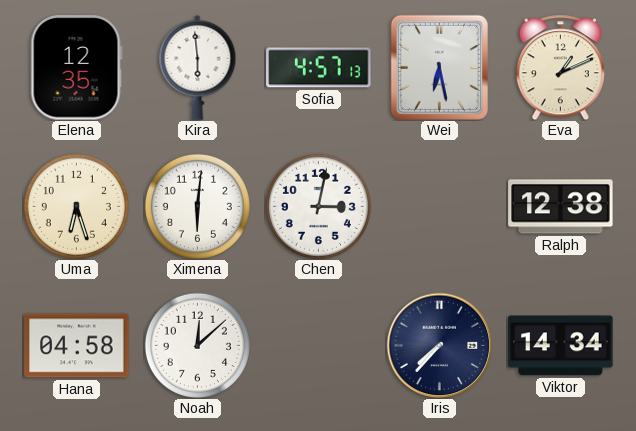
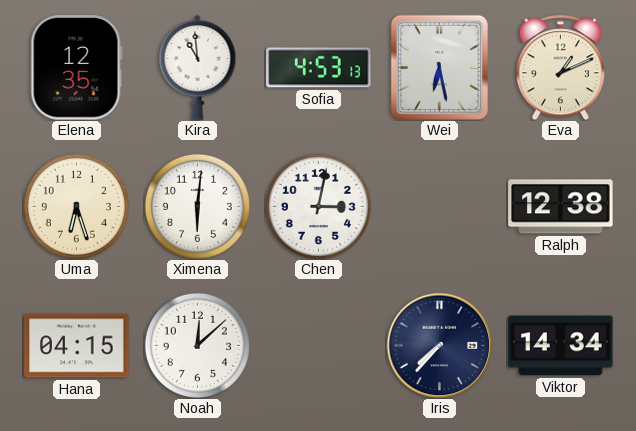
Kira: 5:59 -> 10:59
Sofia: 4:57 -> 4:53
Hana: 04:58 -> 04:15
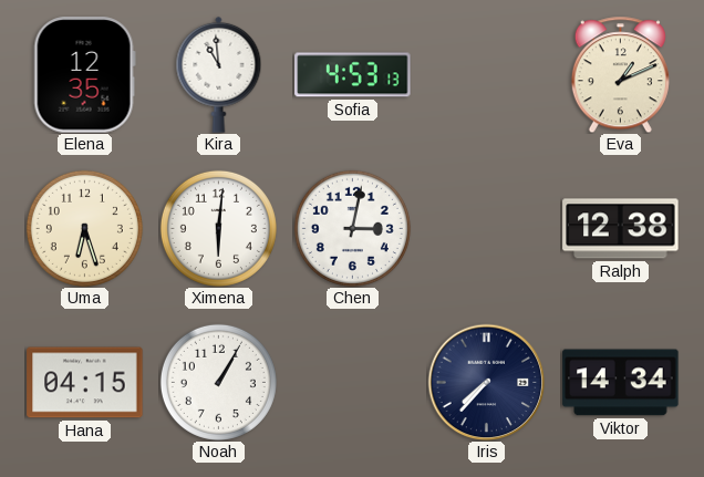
Wei: 6:28 -> none
Noah: 12:08 -> 1:05
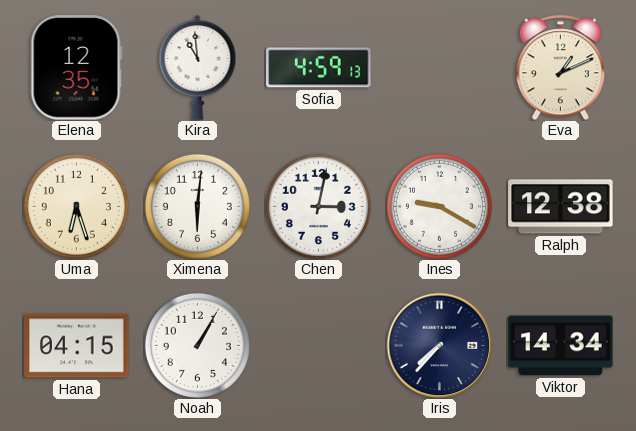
Sofia: 4:53 -> 4:59
Ines: none -> 9:20
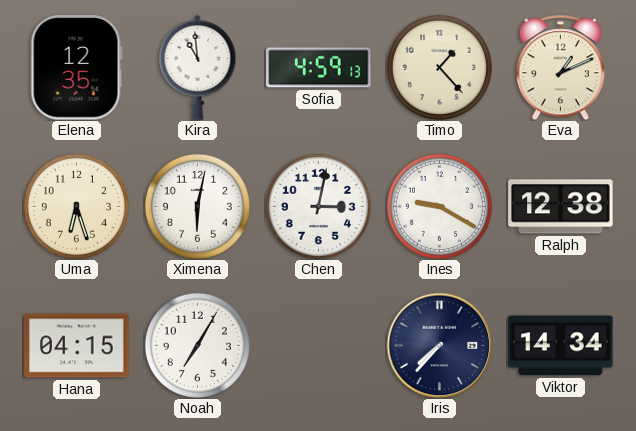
Timo: none -> 1:23
Ximena: 6:01 -> 6:02
Noah: 1:05 -> 7:05
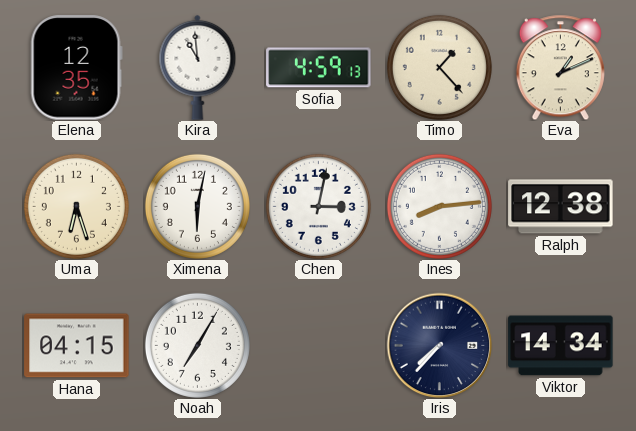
Ines: 9:20 -> 8:14
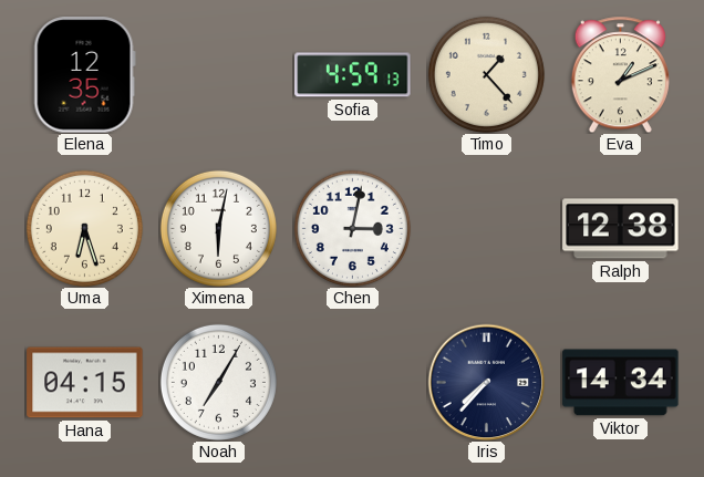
Kira: 10:59 -> none
Ines: 8:14 -> none
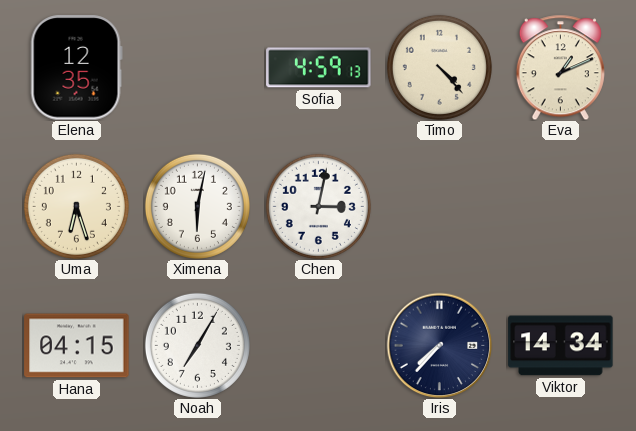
Timo: 1:23 -> 4:23
Ralph: 12:38 -> none
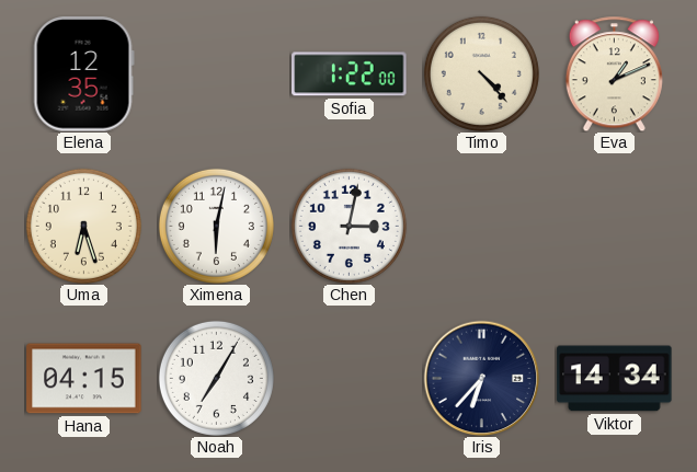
Sofia: 4:59 -> 1:22
Iris: 7:37 -> 6:37
